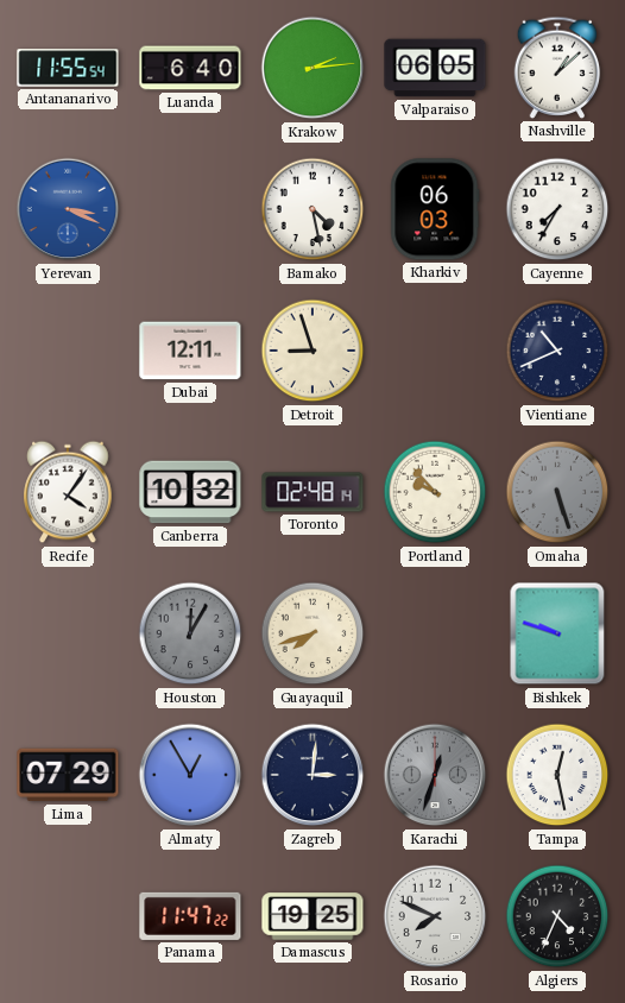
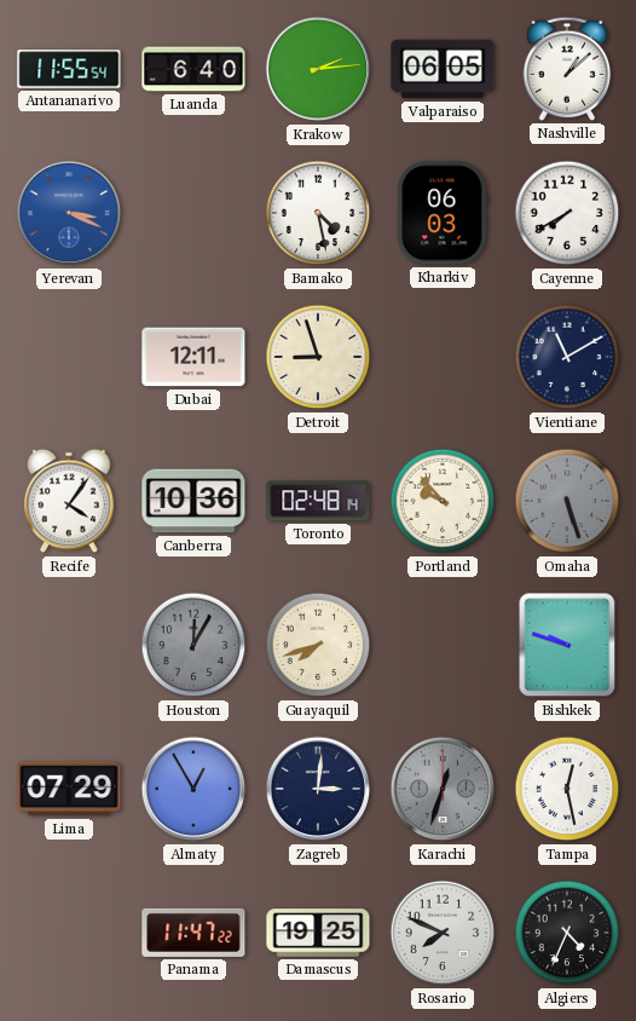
Cayenne: 7:35 -> 7:40
Vientiane: 10:41 -> 11:10
Canberra: 10:32 -> 10:36
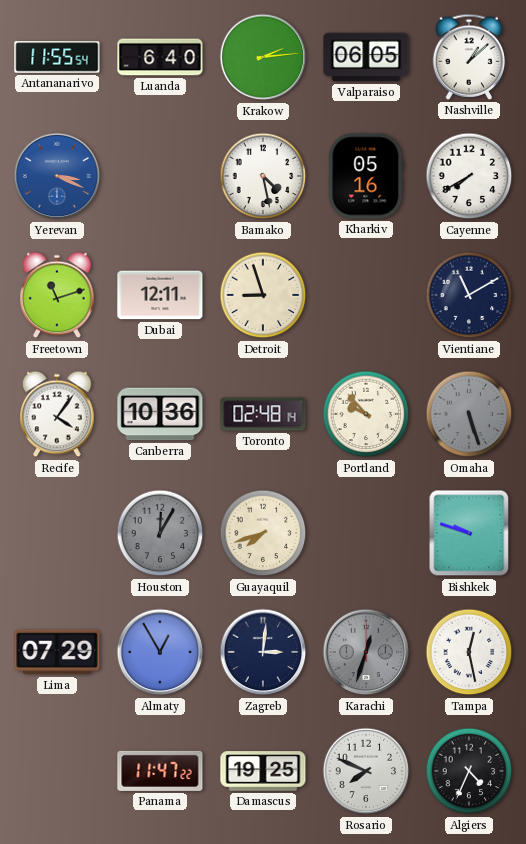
Kharkiv: 06:03 -> 05:16
Freetown: none -> 11:12
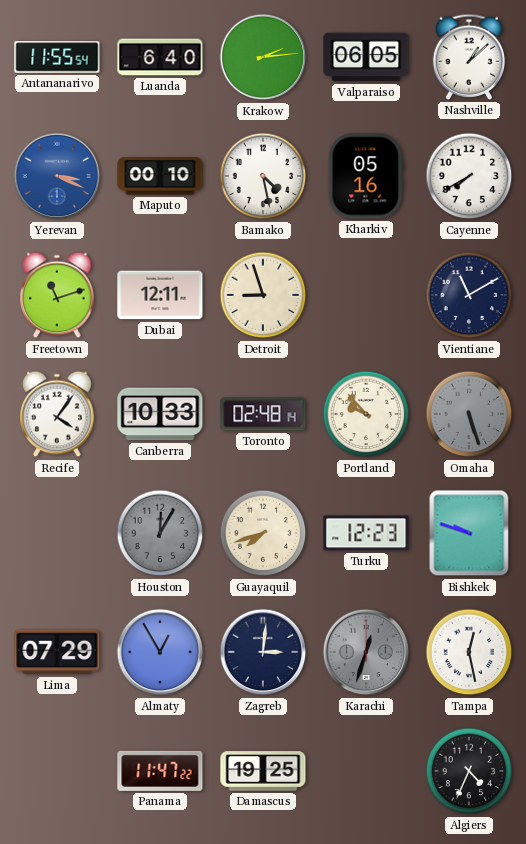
Maputo: none -> 00:10
Canberra: 10:36 -> 10:33
Turku: none -> 12:23
Rosario: 7:49 -> none
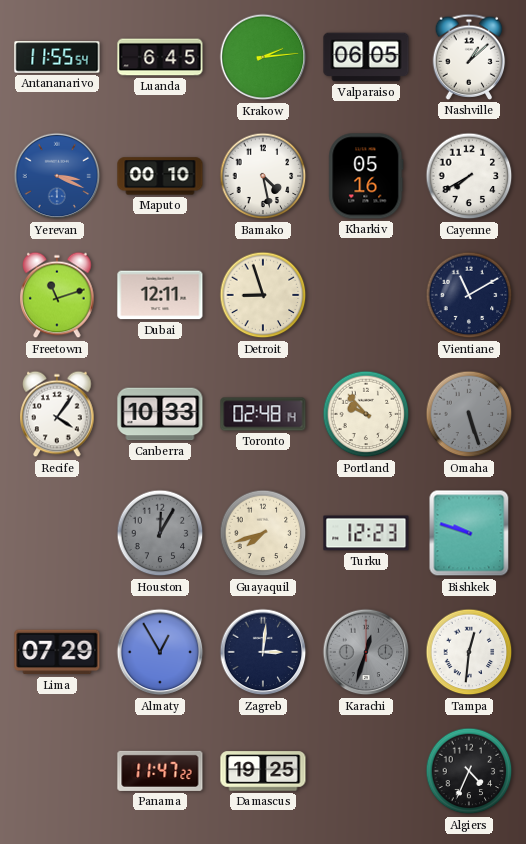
Luanda: 6:40 -> 6:45
Tampa: 12:28 -> 12:31
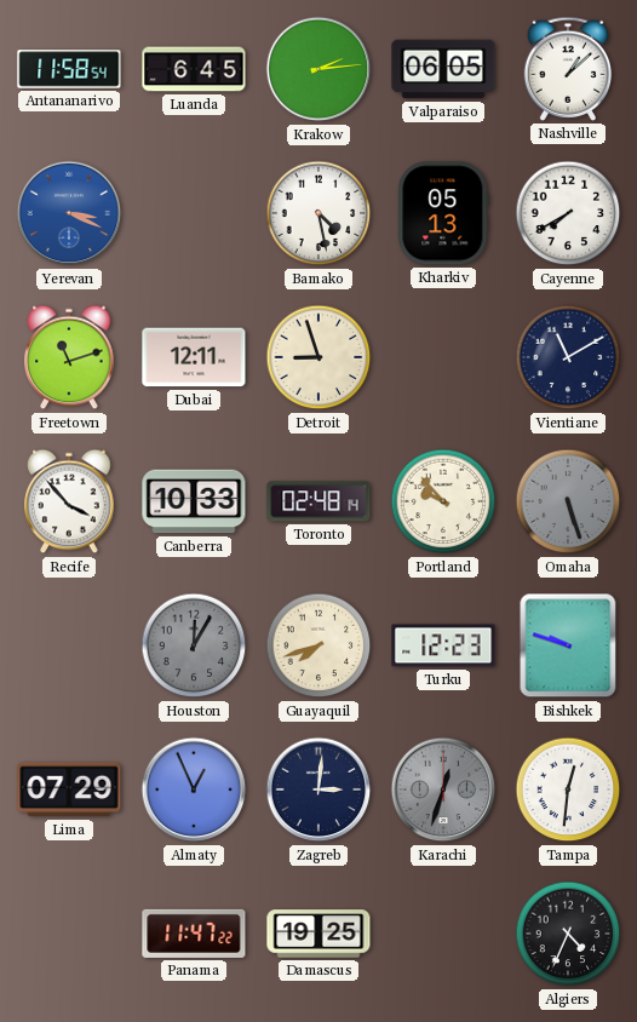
Antananarivo: 11:55 -> 11:58
Maputo: 00:10 -> none
Kharkiv: 05:16 -> 05:13
Recife: 4:06 -> 3:53
Almaty: 12:55 -> 12:56
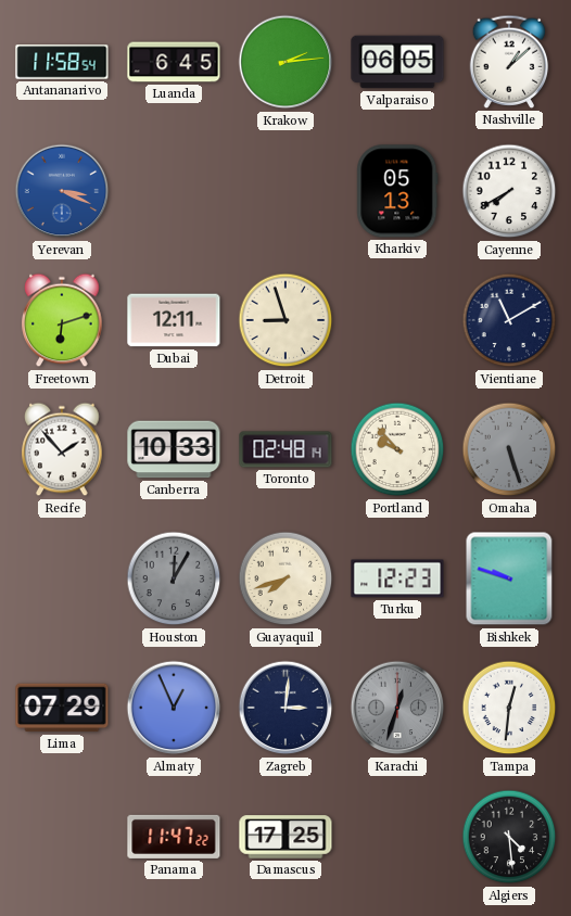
Bamako: 4:28 -> none
Freetown: 11:12 -> 6:12
Recife: 3:53 -> 1:53
Damascus: 19:25 -> 17:25
Algiers: 4:34 -> 4:29
